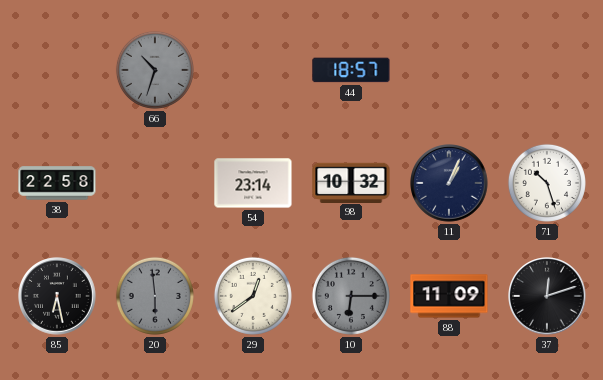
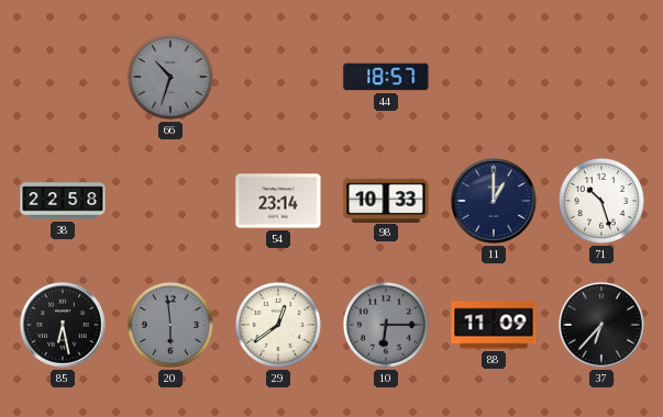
98: 10:32 -> 10:33
11: 1:04 -> 1:00
37: 12:12 -> 6:37
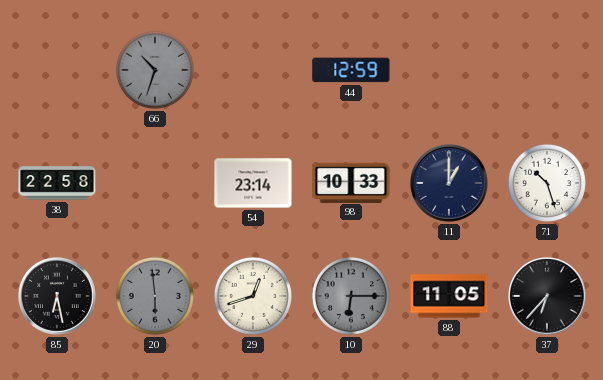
44: 18:57 -> 12:59
29: 12:39 -> 12:42
88: 11:09 -> 11:05
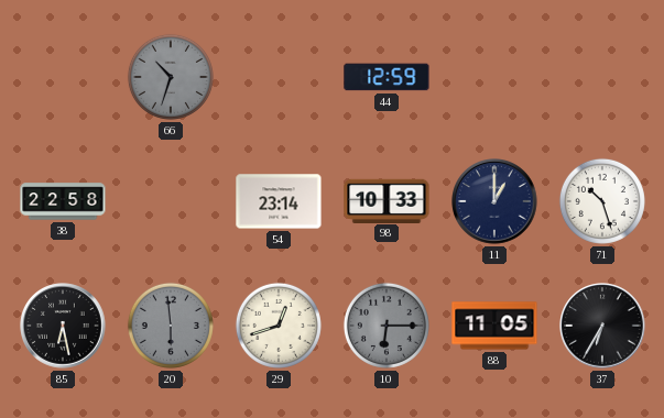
37: 6:37 -> 6:35
